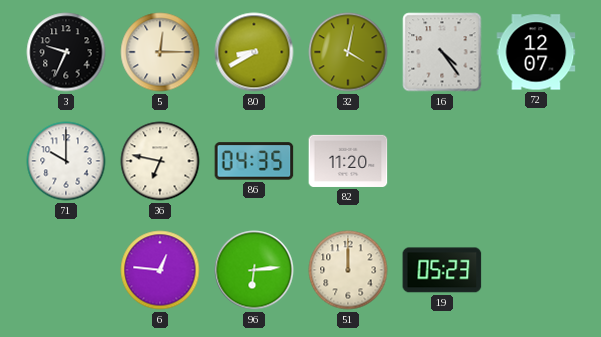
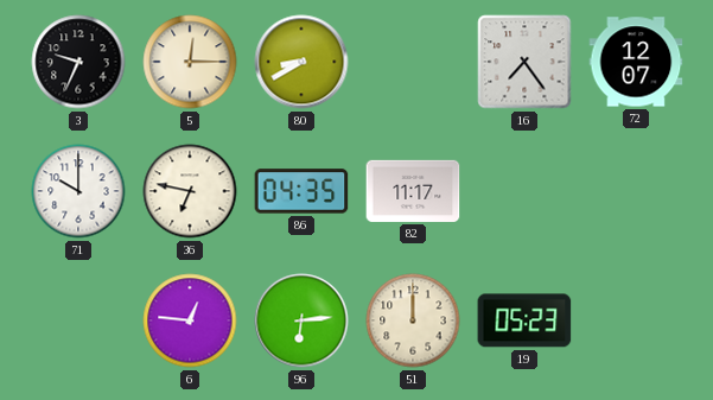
32: 4:02 -> none
16: 4:24 -> 7:24
82: 11:20 -> 11:17
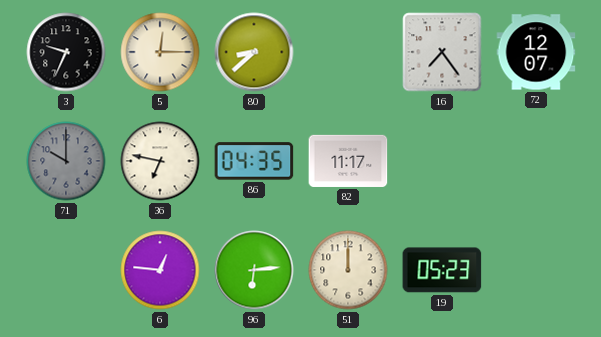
80: 8:40 -> 8:38
71 dial: white -> grey
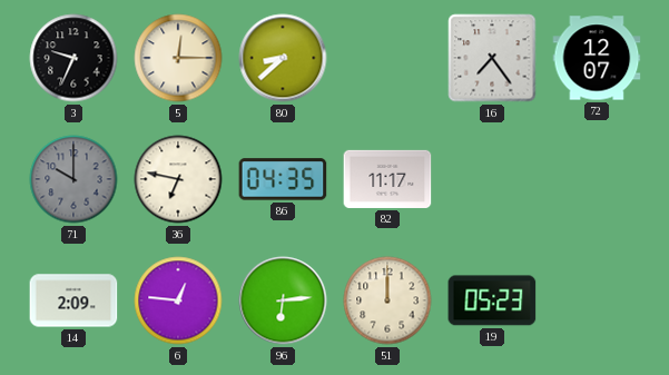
14: none -> 2:09
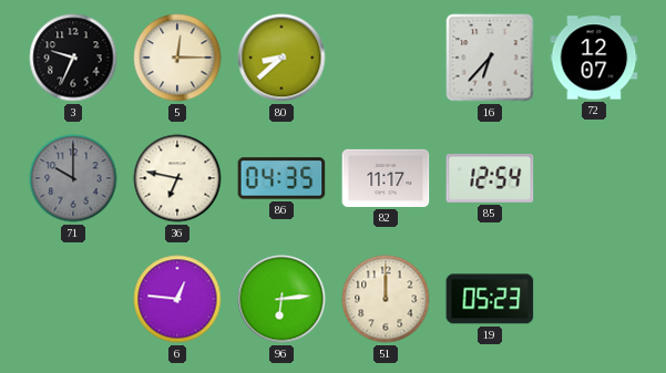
16: 7:24 -> 6:37
85: none -> 12:54
14: 2:09 -> none
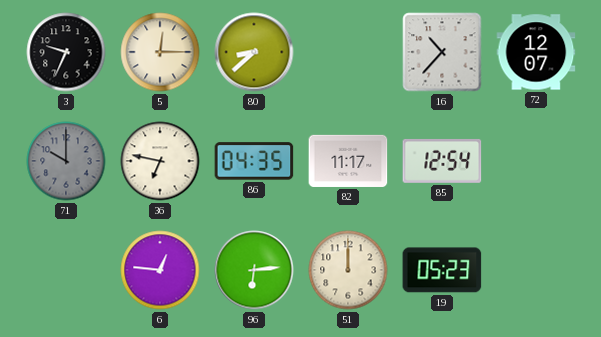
16: 6:37 -> 10:37
